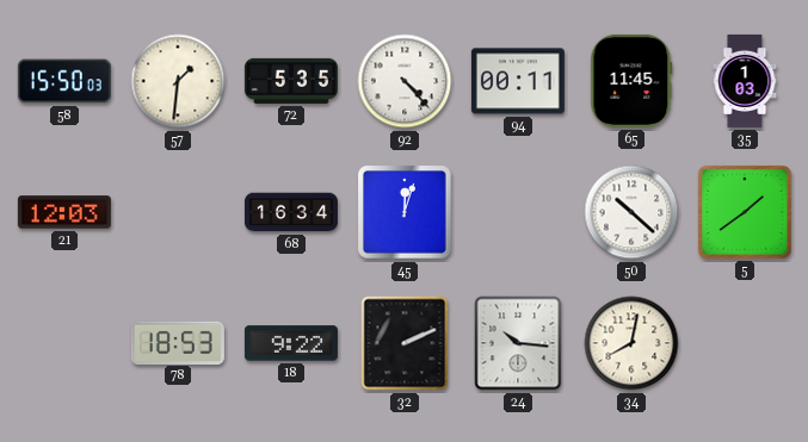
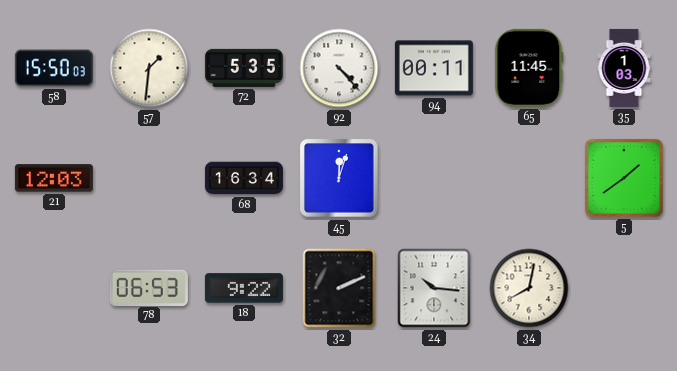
50: 10:22 -> none
78: 18:53 -> 06:53
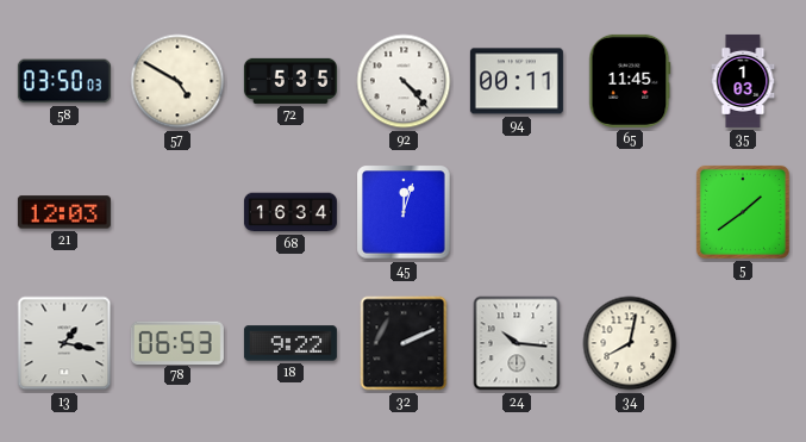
58: 15:50 -> 03:50
57: 1:31 -> 4:50
13: none -> 1:17
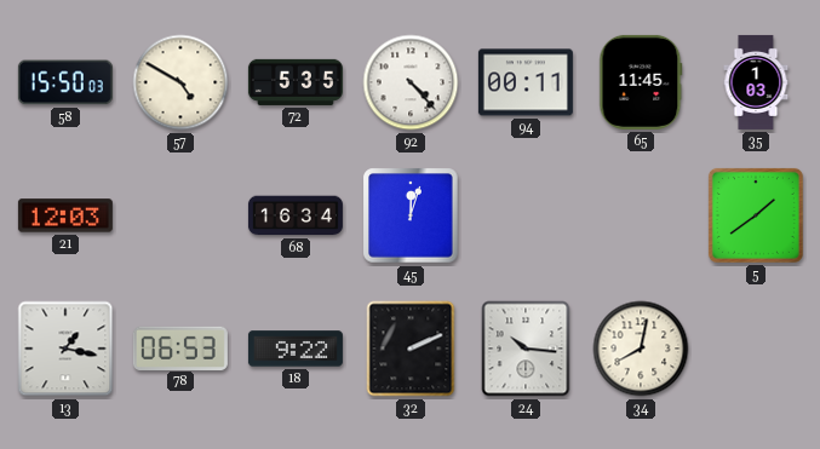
58: 03:50 -> 15:50
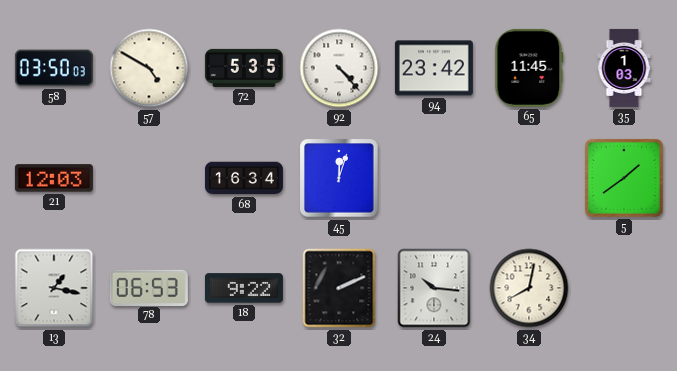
58: 15:50 -> 03:50
94: 00:11 -> 23:42
